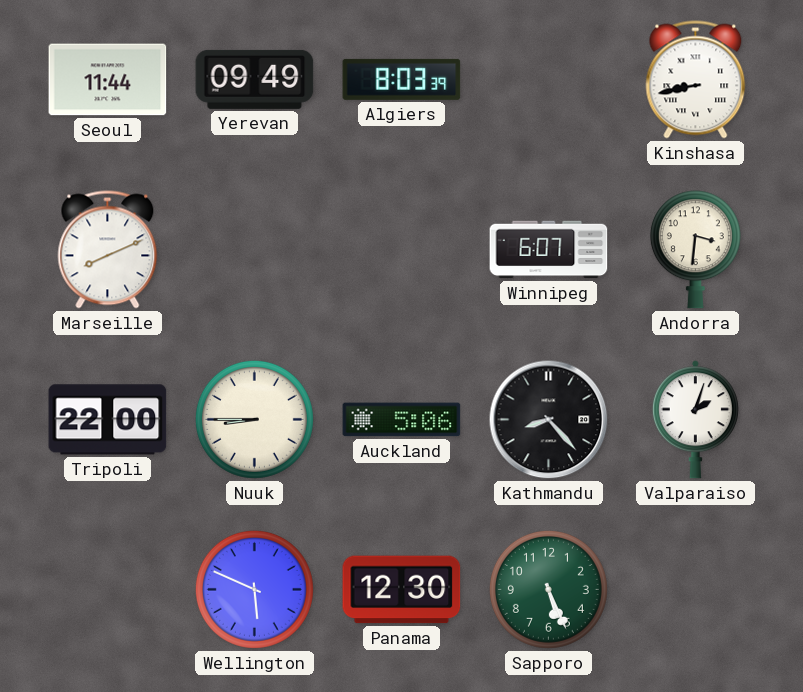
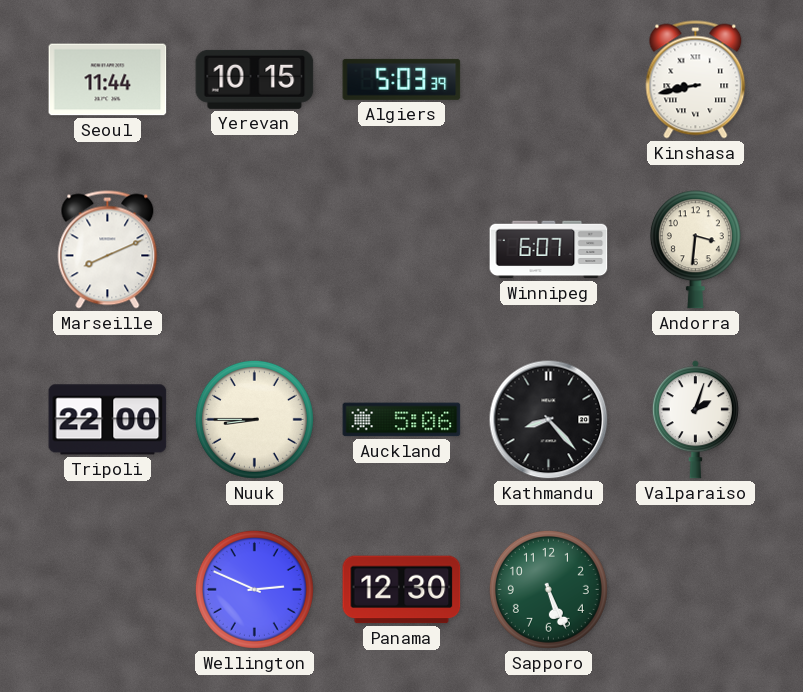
Yerevan: 09:49 -> 10:15
Algiers: 8:03 -> 5:03
Wellington: 5:49 -> 2:49
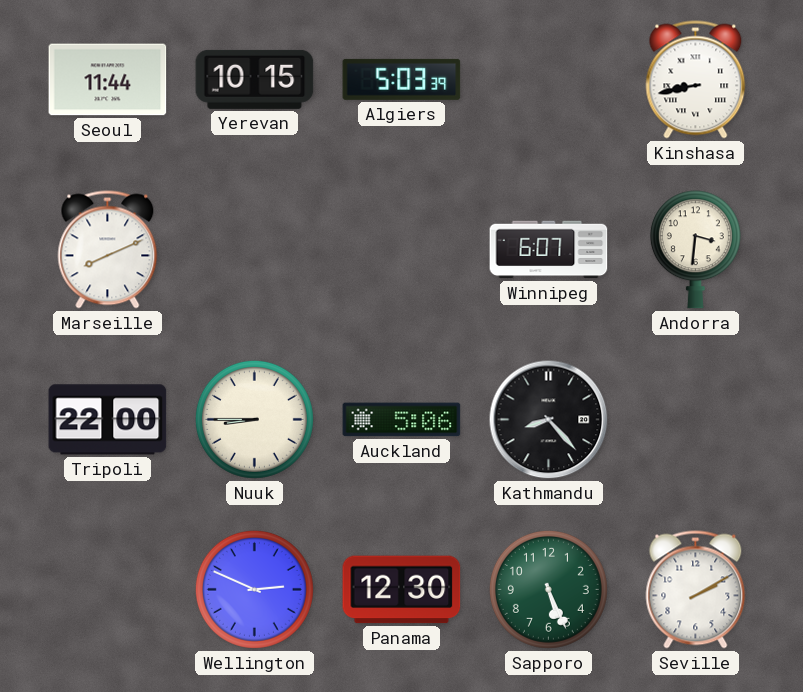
Valparaiso: 2:03 -> none
Seville: none -> 2:10
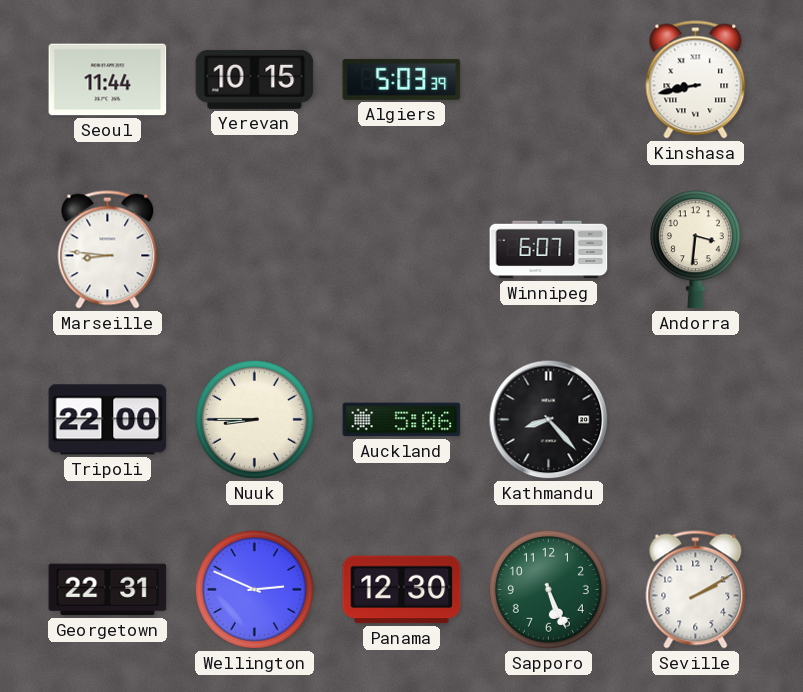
Marseille: 8:11 -> 8:46
Georgetown: none -> 22:31
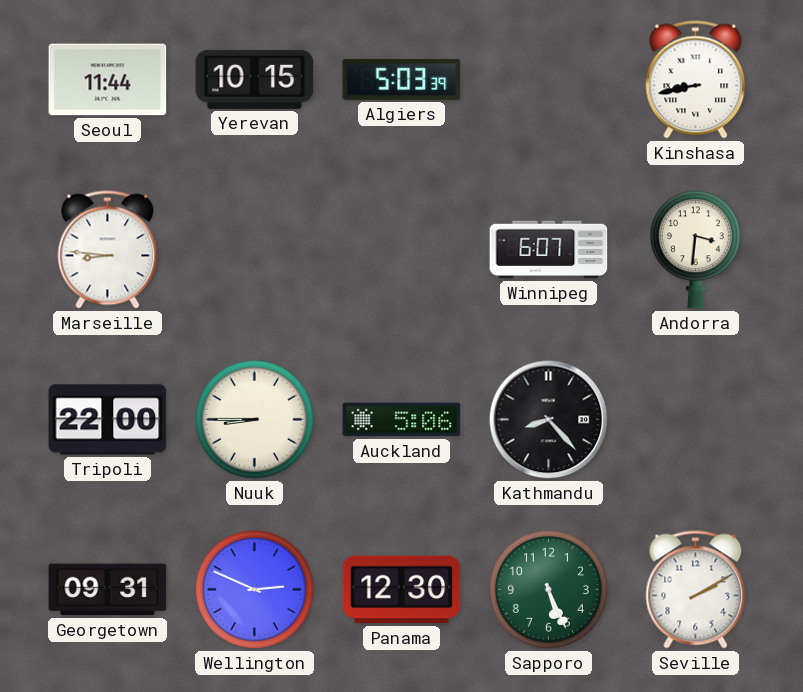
Georgetown: 22:31 -> 09:31
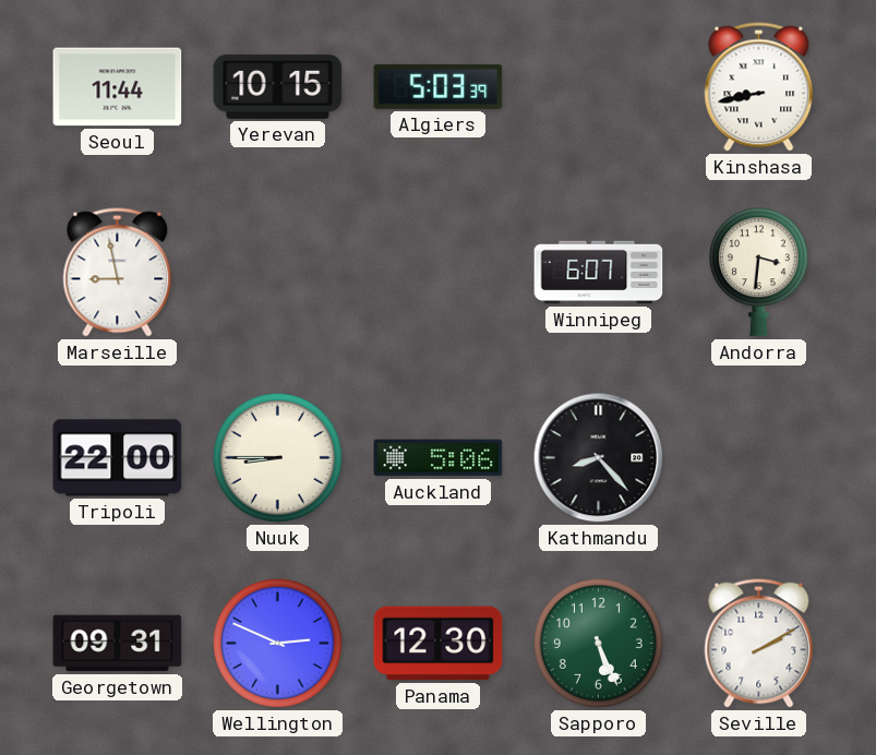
Marseille: 8:46 -> 8:58
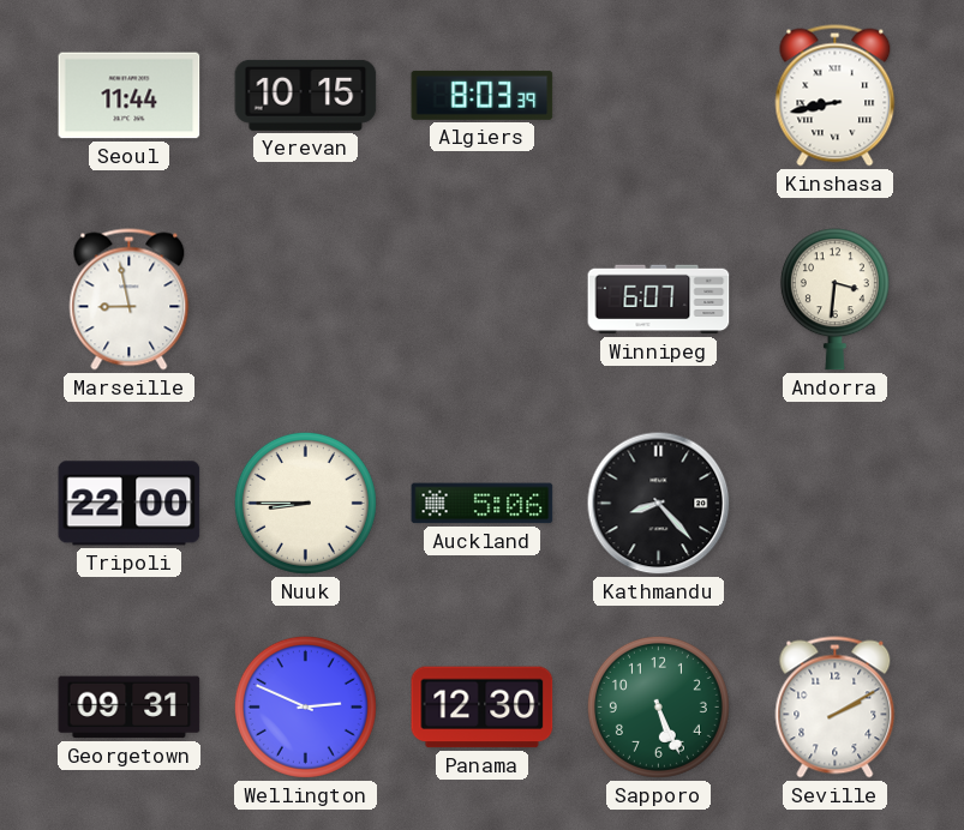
Algiers: 5:03 -> 8:03
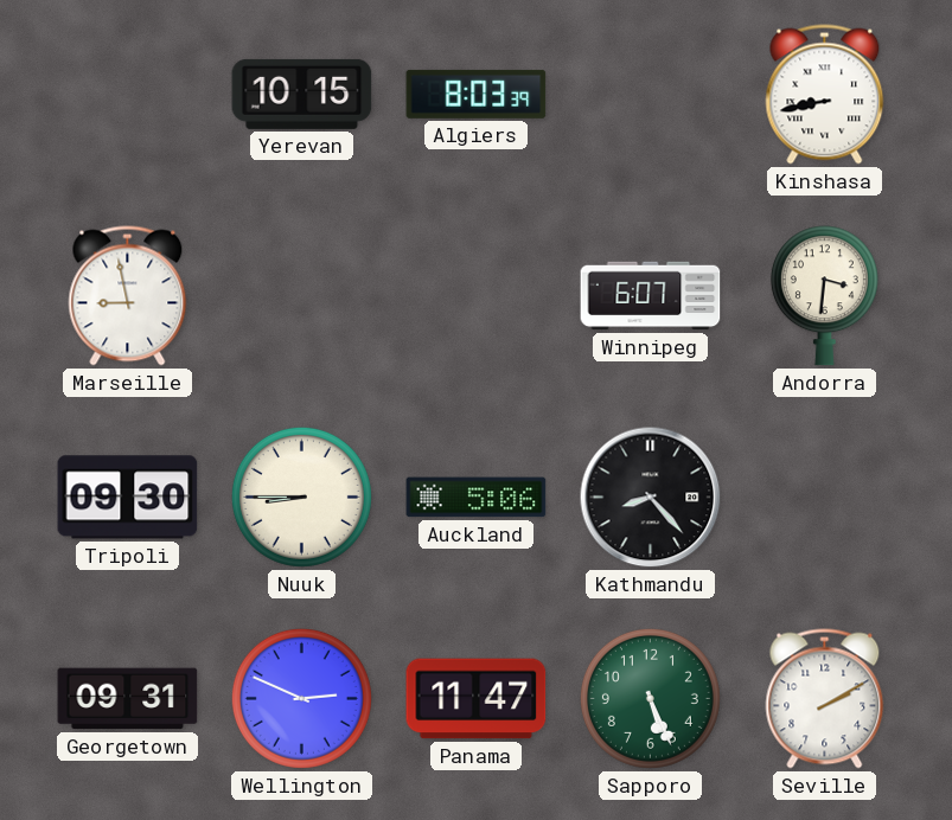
Seoul: 11:44 -> none
Tripoli: 22:00 -> 09:30
Panama: 12:30 -> 11:47
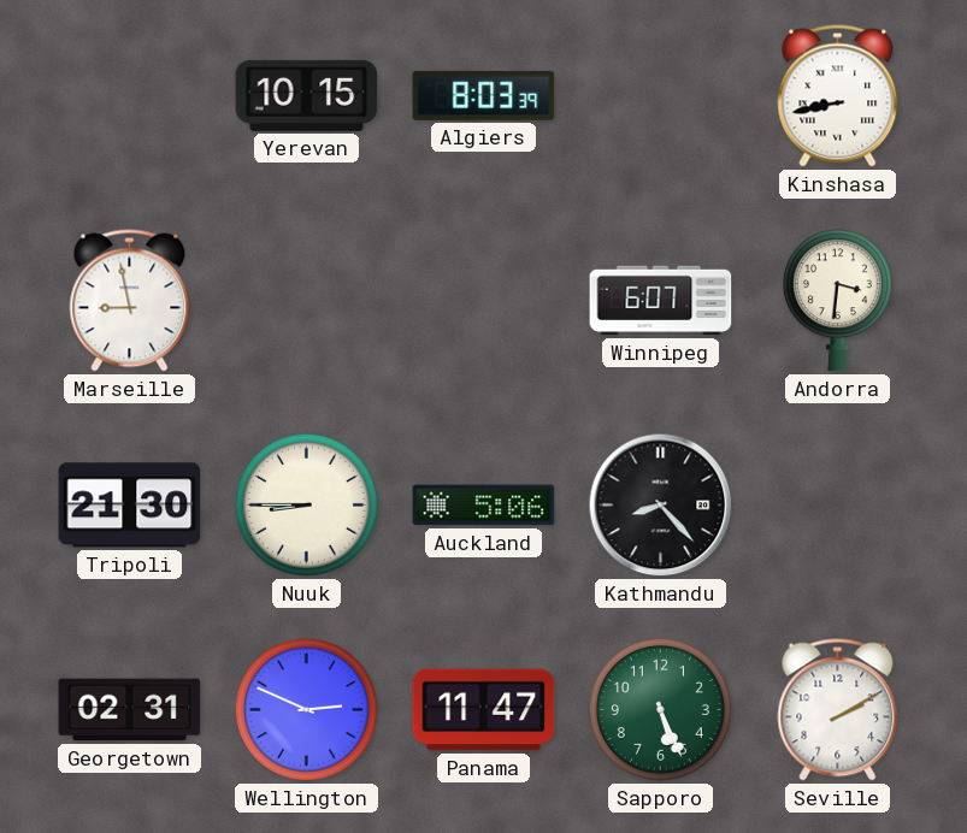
Tripoli: 09:30 -> 21:30
Georgetown: 09:31 -> 02:31
